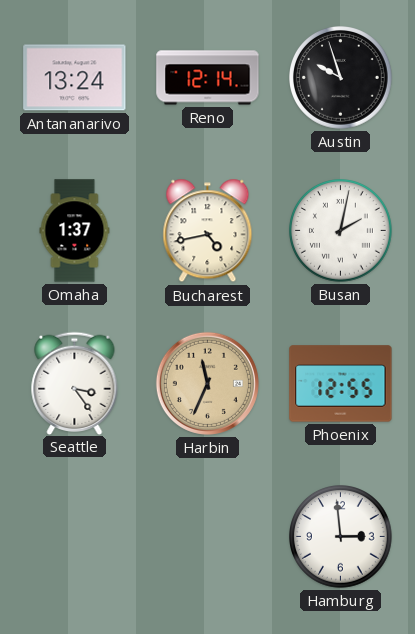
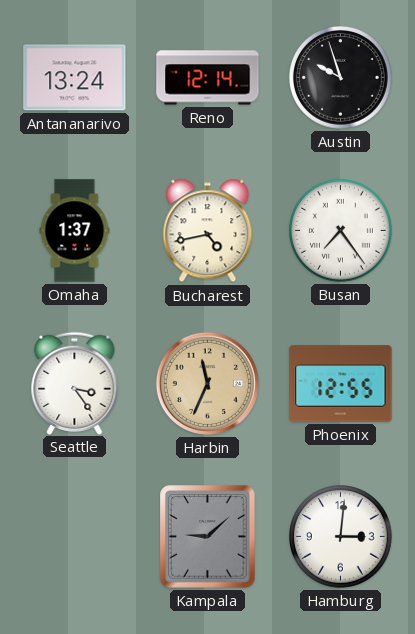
Busan: 2:02 -> 7:24
Kampala: none -> 9:08
Hamburg: 2:59 -> 3:01
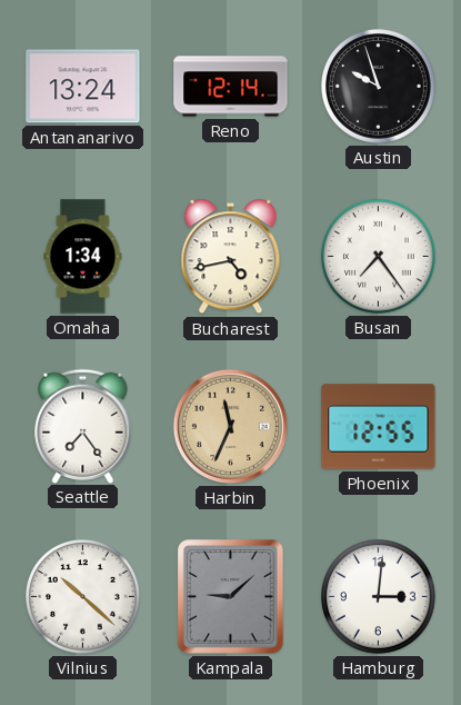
Omaha: 1:37 -> 1:34
Seattle: 3:24 -> 7:24
Vilnius: none -> 10:22
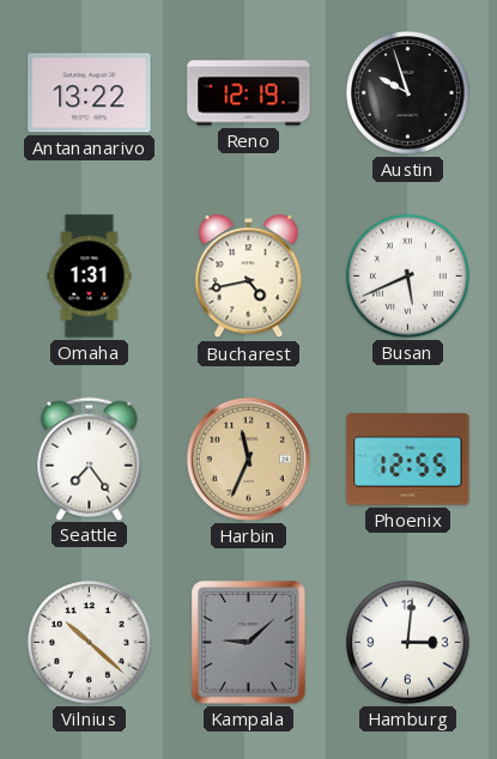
Antananarivo: 13:24 -> 13:22
Reno: 12:14 -> 12:19
Omaha: 1:34 -> 1:31
Busan: 7:24 -> 5:41
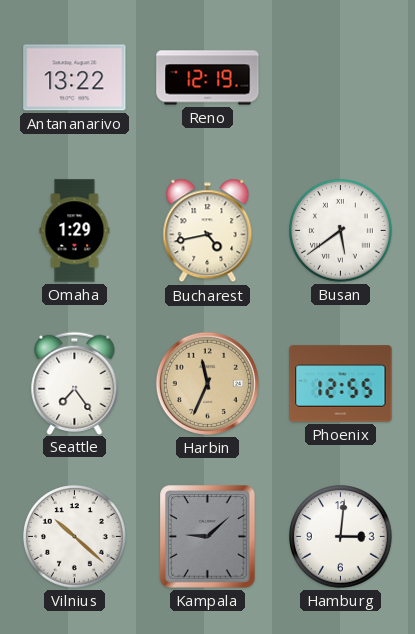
Austin: 9:57 -> none
Omaha: 1:31 -> 1:29
Busan: 5:41 -> 5:39
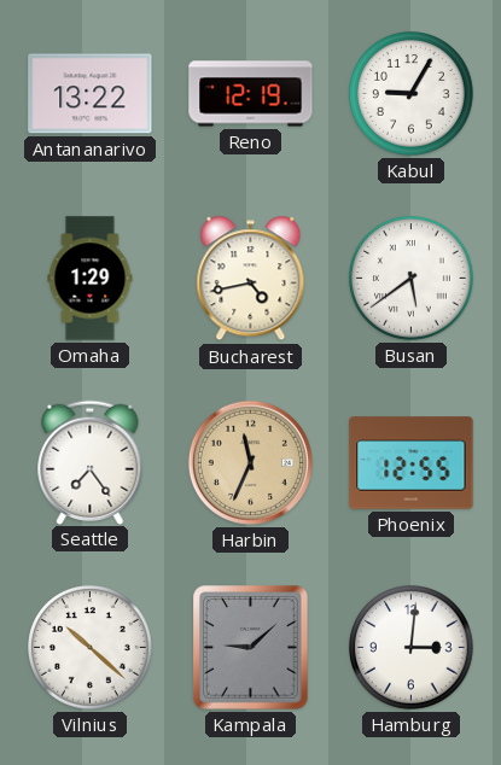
Kabul: none -> 9:05
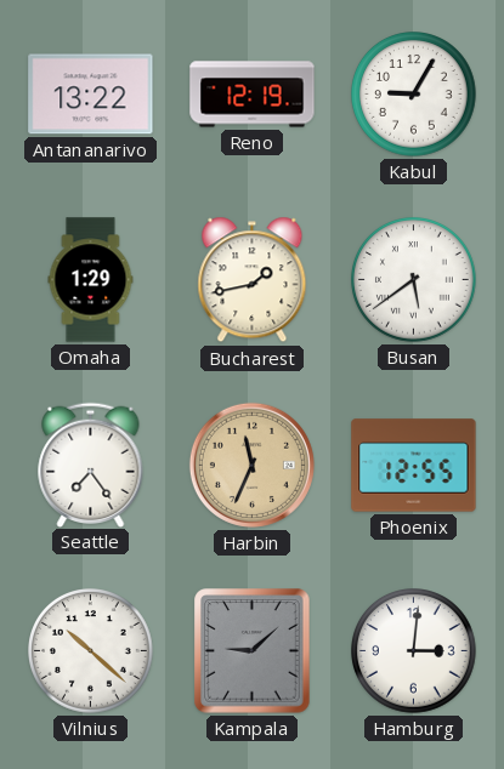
Bucharest: 4:43 -> 1:43
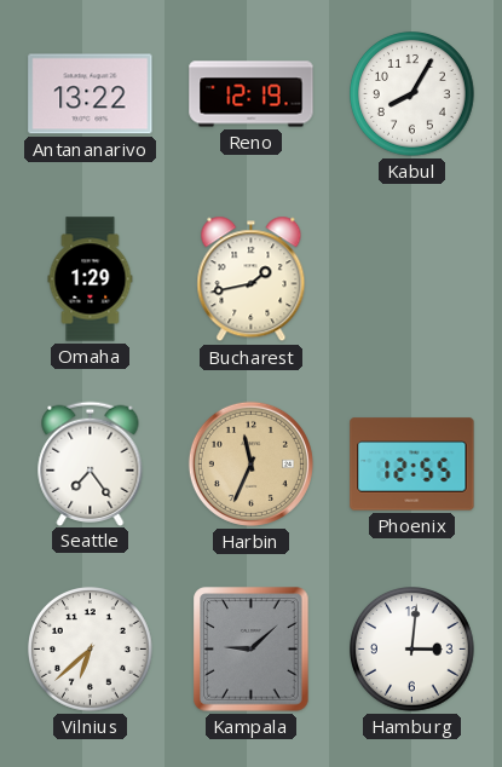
Kabul: 9:05 -> 8:05
Busan: 5:39 -> none
Vilnius: 10:22 -> 6:38
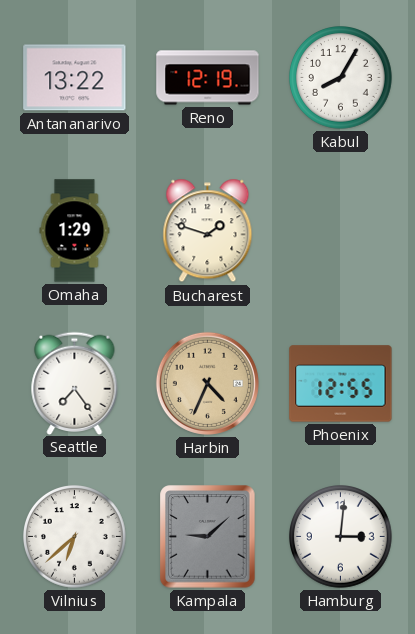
Bucharest: 1:43 -> 1:48
Harbin: 11:34 -> 4:34
